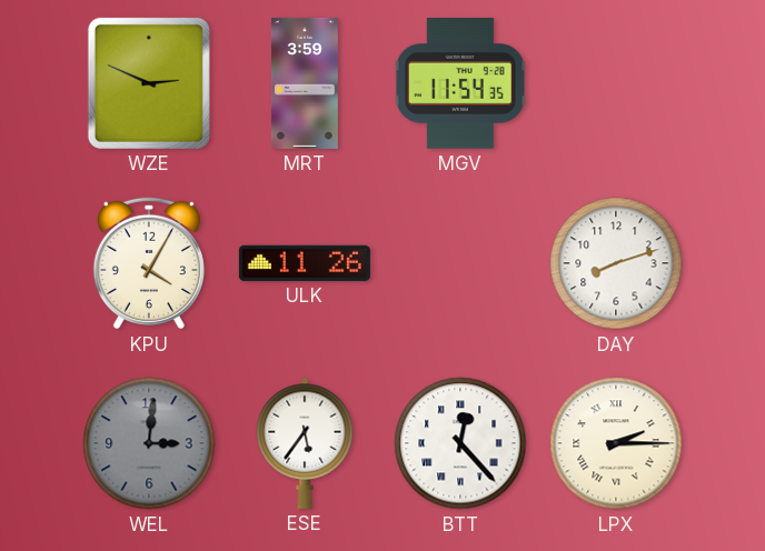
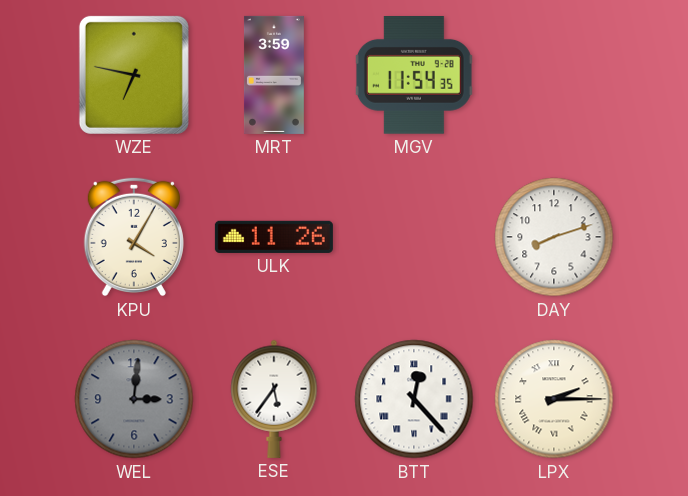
WZE: 2:49 -> 6:47
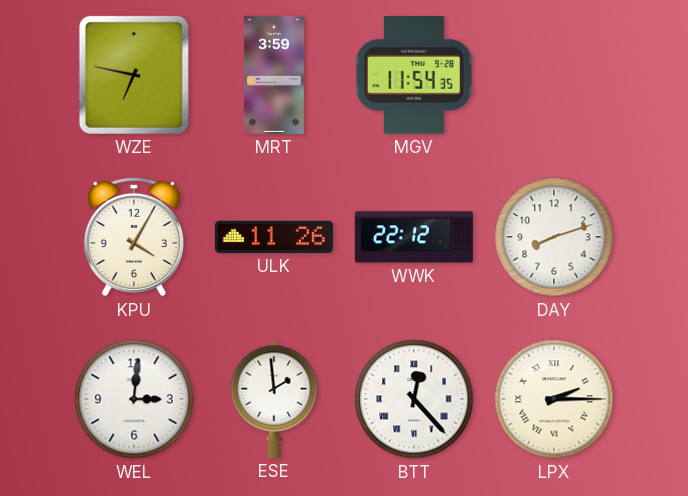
WWK: none -> 22:12
WEL dial: grey -> white
ESE: 5:36 -> 1:59
